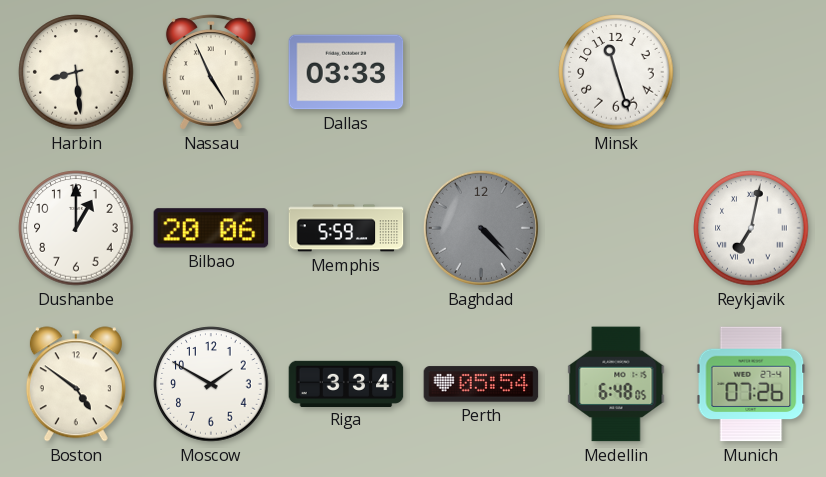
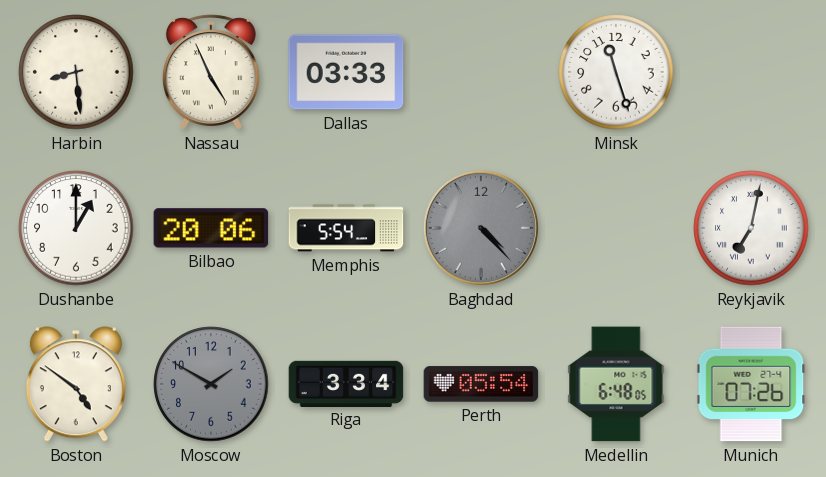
Memphis: 5:59 -> 5:54
Moscow dial: white -> grey
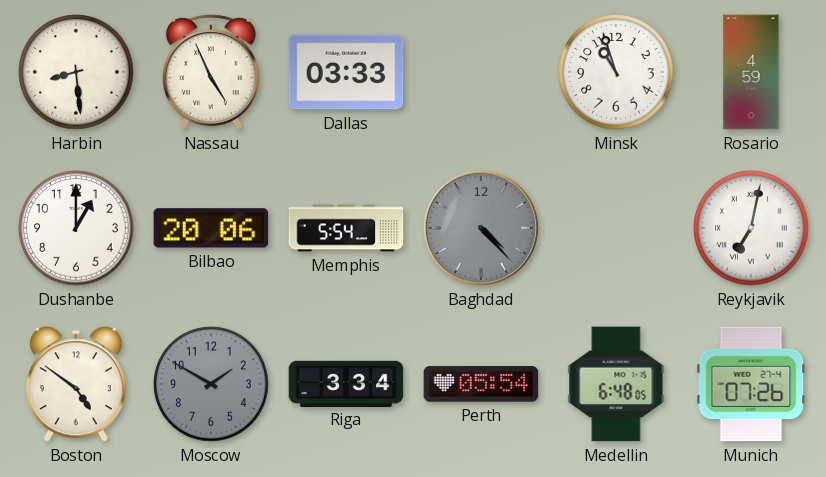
Minsk: 11:27 -> 10:57
Rosario: none -> 4:59
